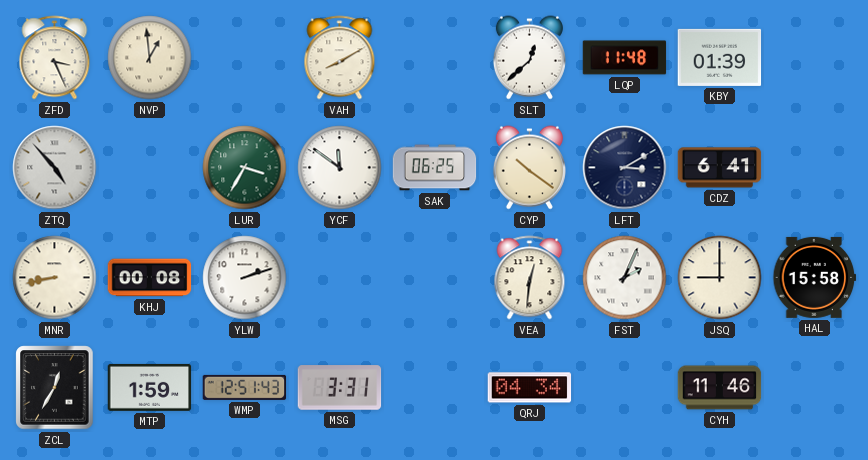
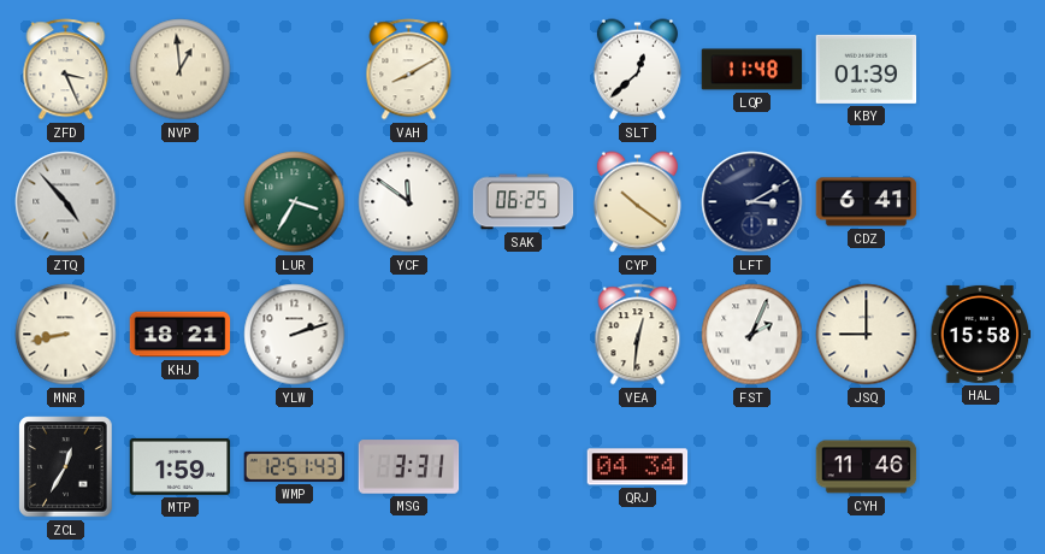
KHJ: 00:08 -> 18:21
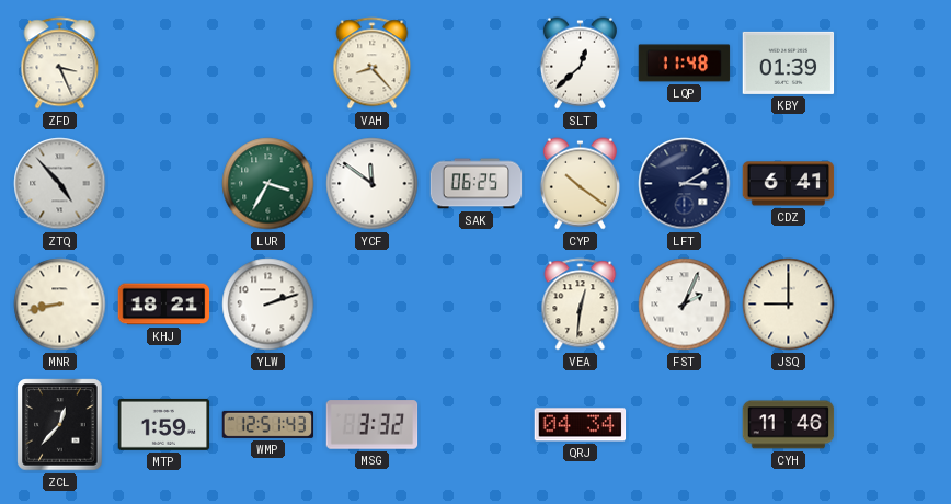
NVP: 12:59 -> none
VAH: 8:10 -> 8:23
HAL: 15:58 -> none
ZCL: 12:35 -> 12:37
MSG: 3:31 -> 3:32
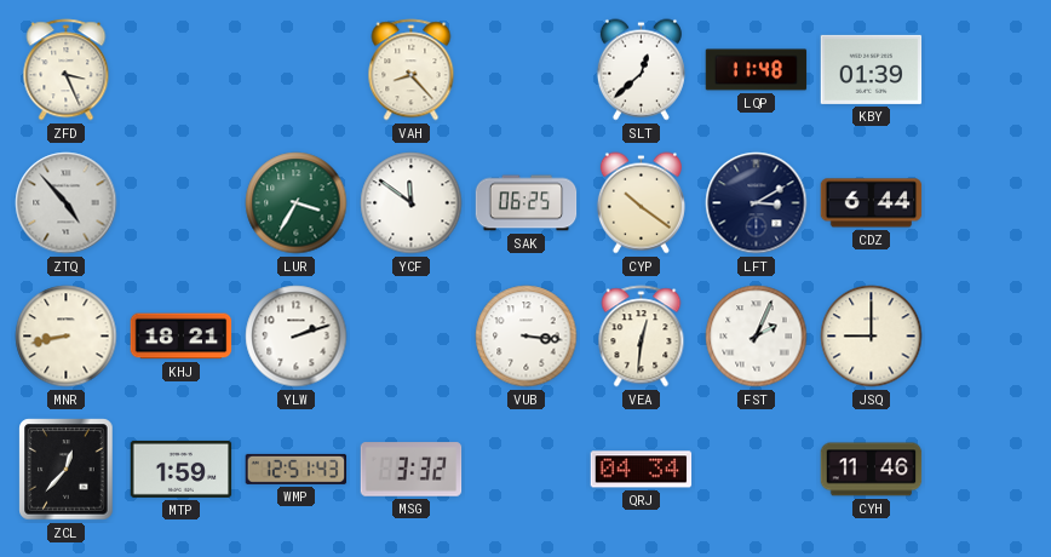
CDZ: 6:41 -> 6:44
VUB: none -> 3:16
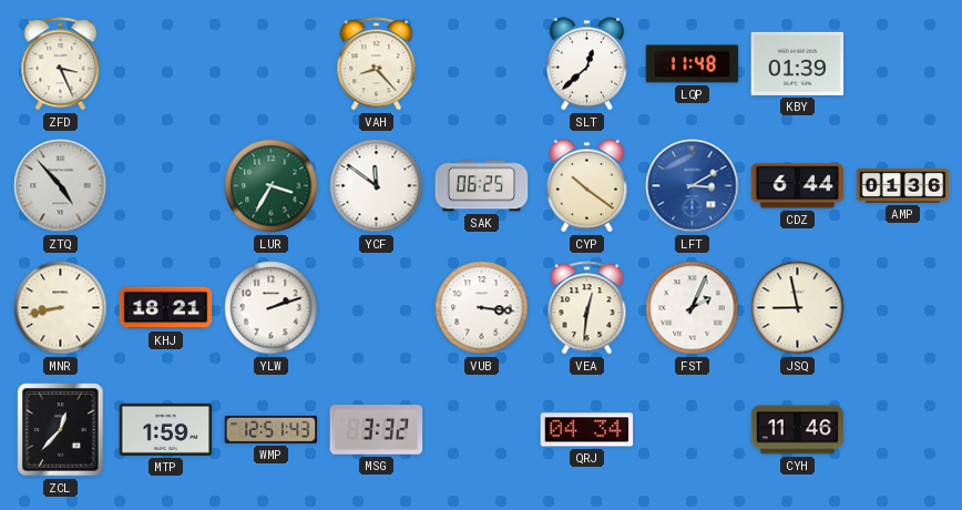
LFT dial: navy -> blue
AMP: none -> 01:36
JSQ: 9:00 -> 8:58
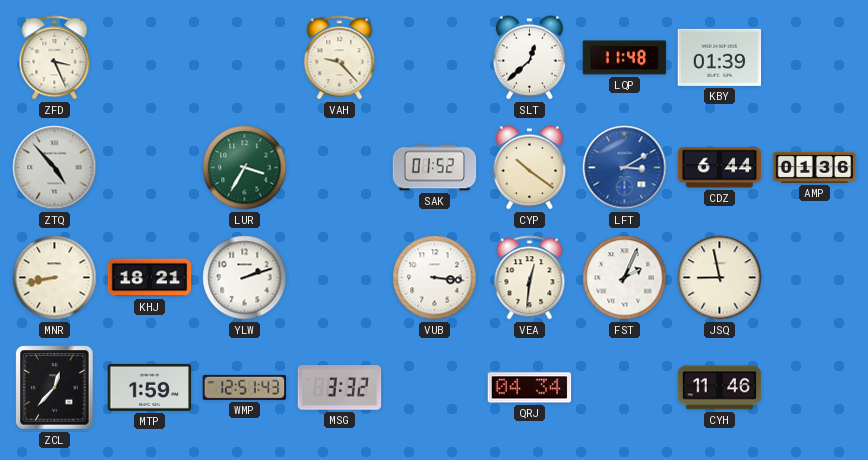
VAH: 8:23 -> 9:23
YCF: 11:51 -> none
SAK: 06:25 -> 01:52
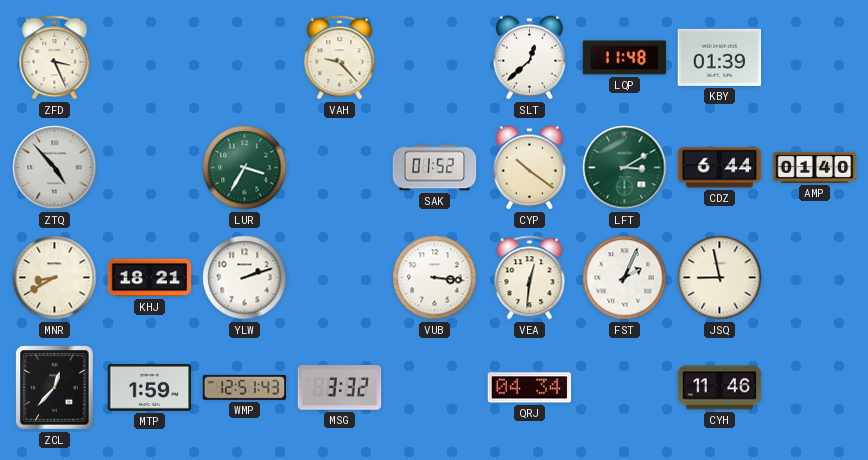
LFT dial: blue -> green
AMP: 01:36 -> 01:40
MNR: 8:43 -> 8:40
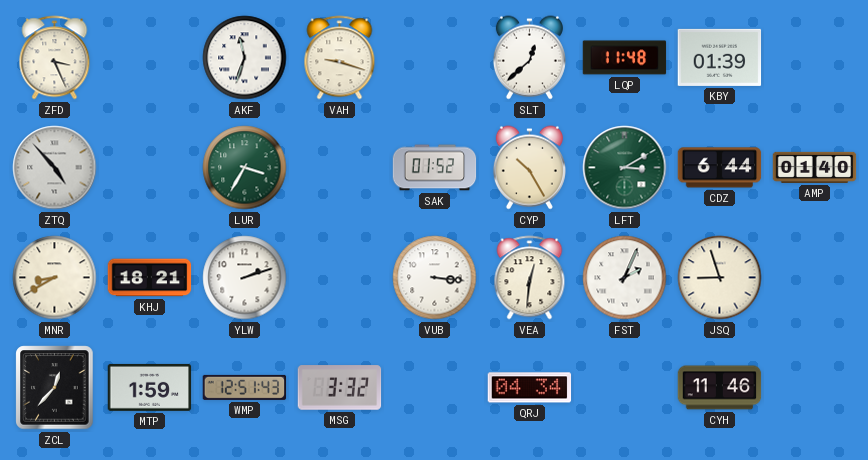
AKF: none -> 11:33
VAH: 9:23 -> 9:18
CYP: 10:21 -> 10:25
JSQ: 8:58 -> 8:57
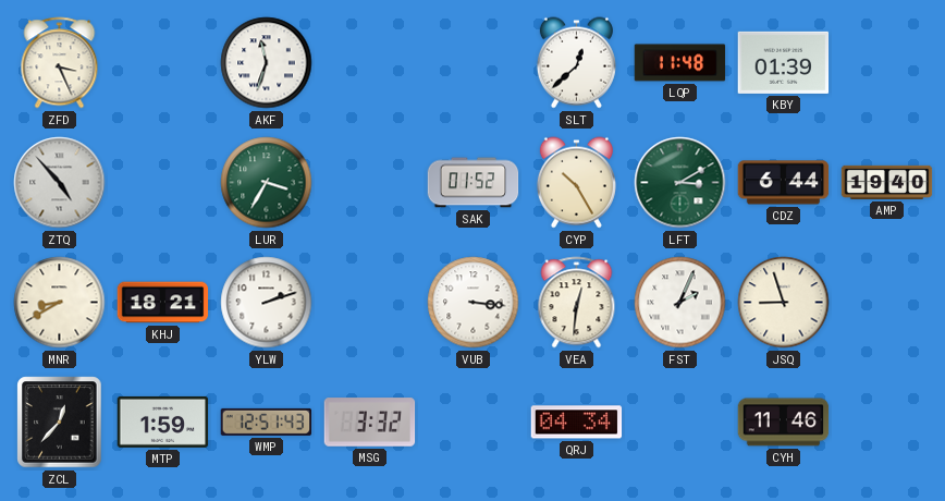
VAH: 9:18 -> none
AMP: 01:40 -> 19:40
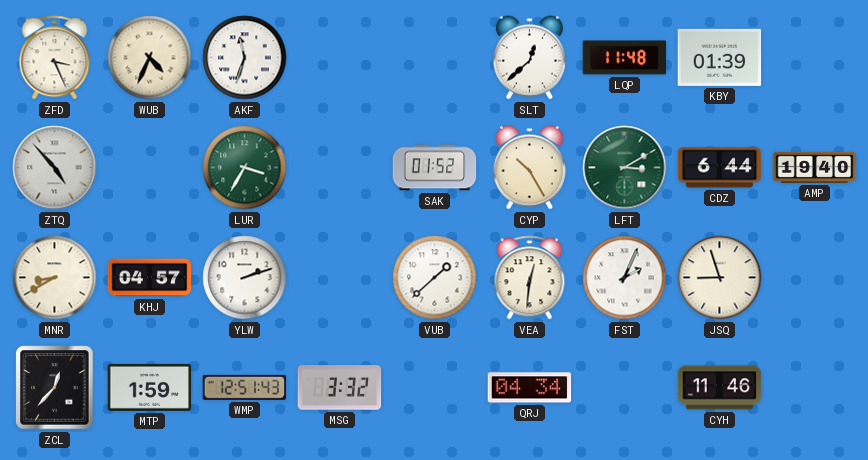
WUB: none -> 4:34
KHJ: 18:21 -> 04:57
VUB: 3:16 -> 1:38
